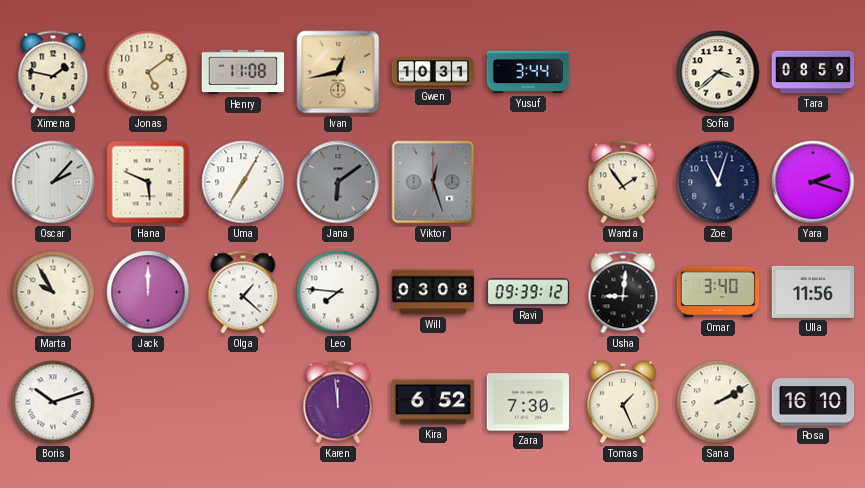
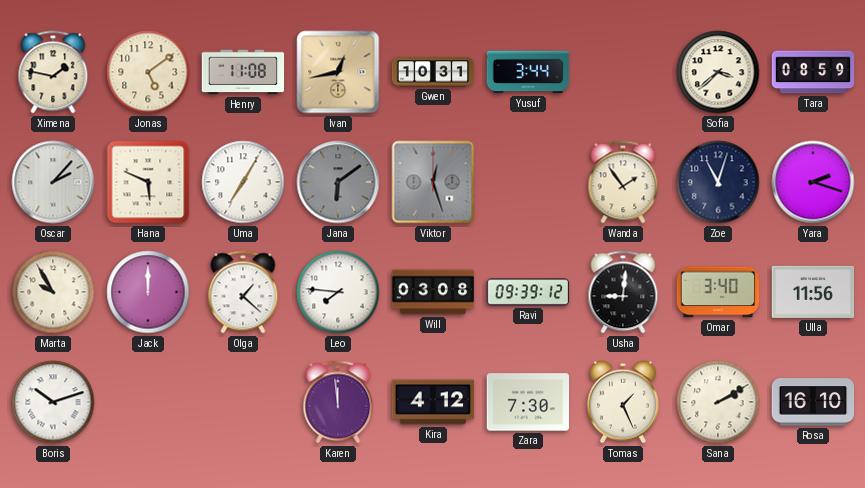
Kira: 6:52 -> 4:12
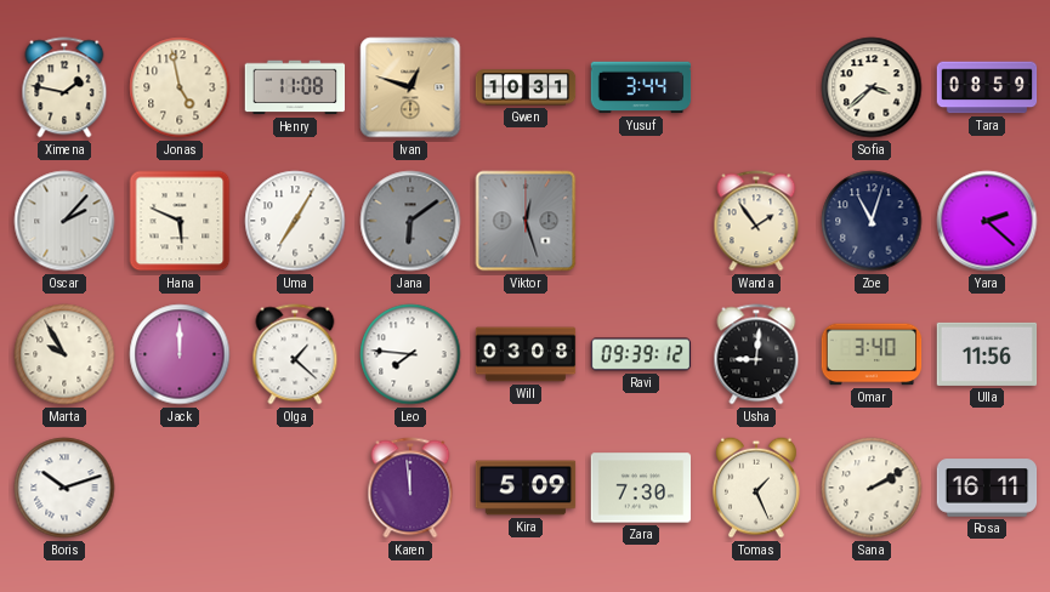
Jonas: 5:09 -> 4:58
Ivan: 12:43 -> 12:48
Yara: 2:18 -> 2:22
Kira: 4:12 -> 5:09
Rosa: 16:10 -> 16:11
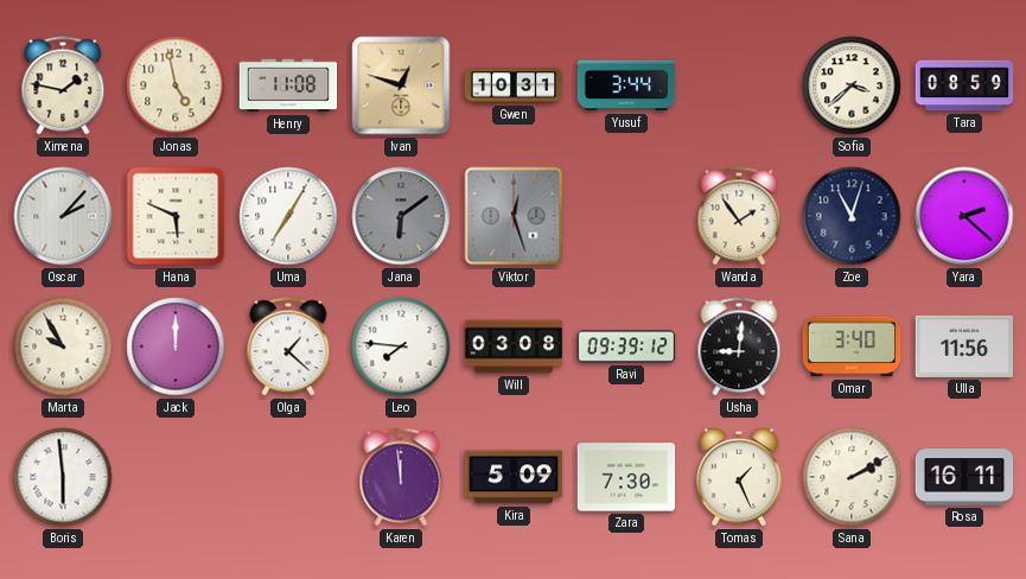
Boris: 10:12 -> 5:59
